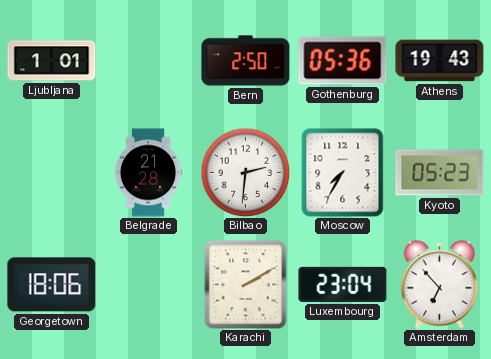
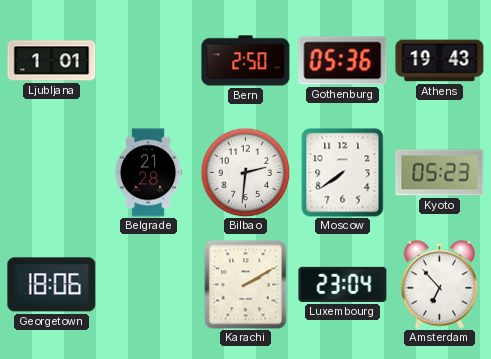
Moscow: 7:35 -> 7:39
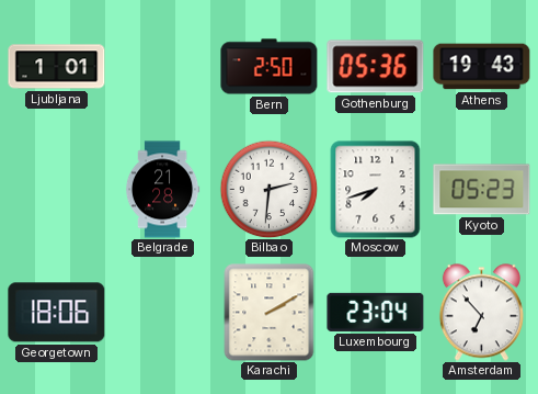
Moscow: 7:39 -> 7:42
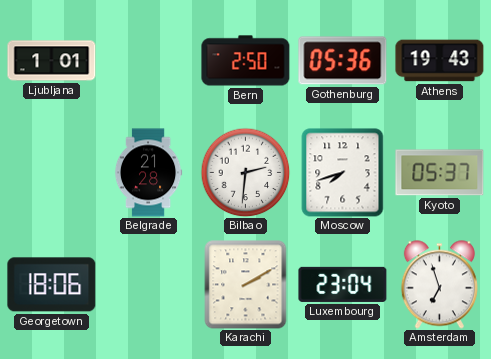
Kyoto: 05:23 -> 05:37
Amsterdam: 6:53 -> 6:57
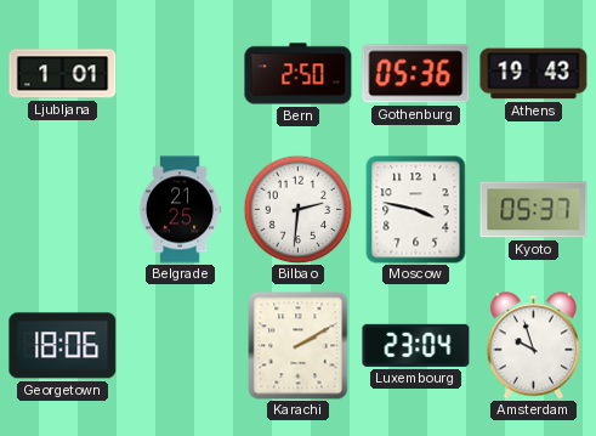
Belgrade: 21:28 -> 21:25
Moscow: 7:42 -> 3:47
Amsterdam: 6:57 -> 9:57
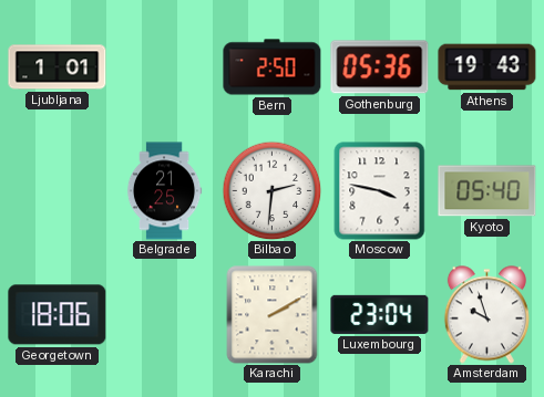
Kyoto: 05:37 -> 05:40
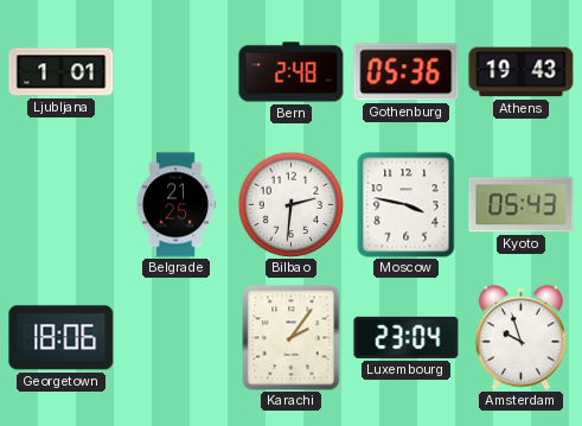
Bern: 2:50 -> 2:48
Kyoto: 05:40 -> 05:43
Karachi: 2:10 -> 2:06
